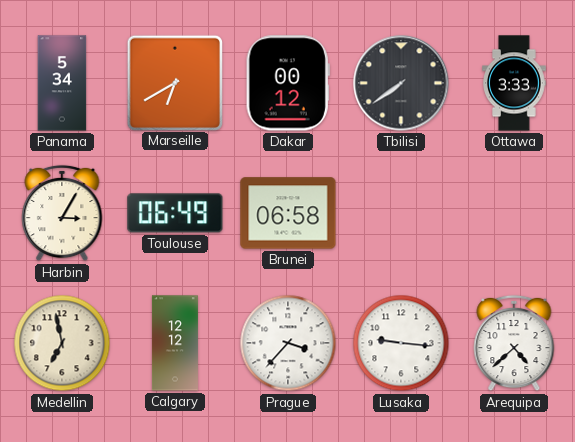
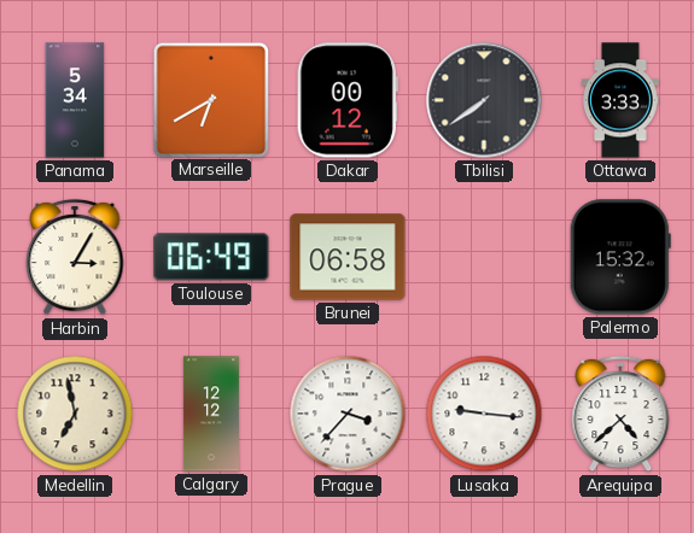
Palermo: none -> 15:32
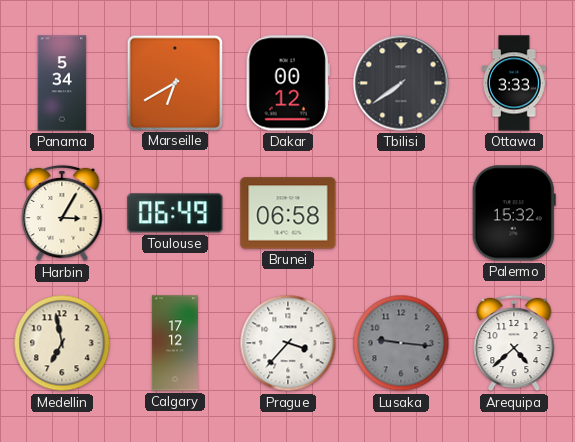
Calgary: 12:12 -> 17:12
Lusaka dial: white -> grey
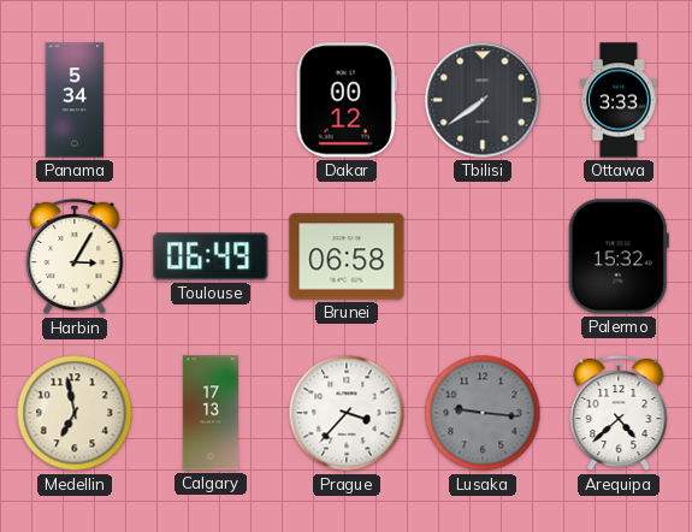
Marseille: 6:40 -> none
Calgary: 17:12 -> 17:13
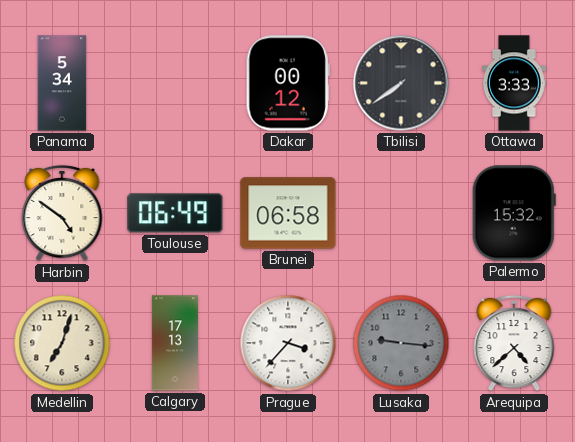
Harbin: 3:05 -> 4:51
Medellin: 6:58 -> 7:03
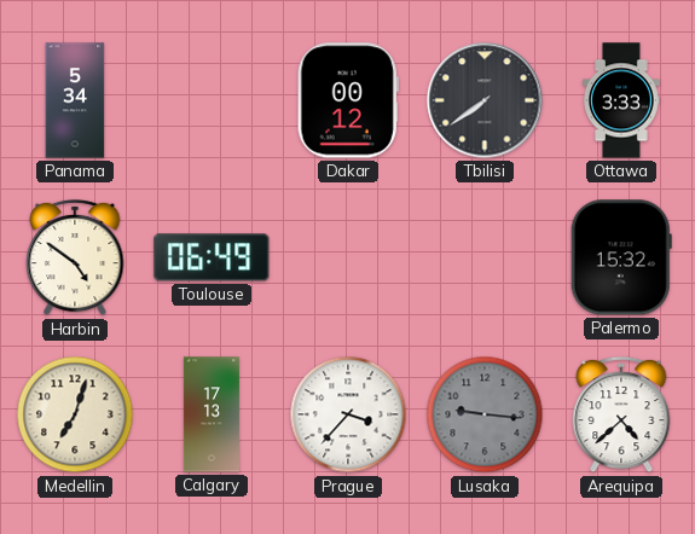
Brunei: 06:58 -> none
